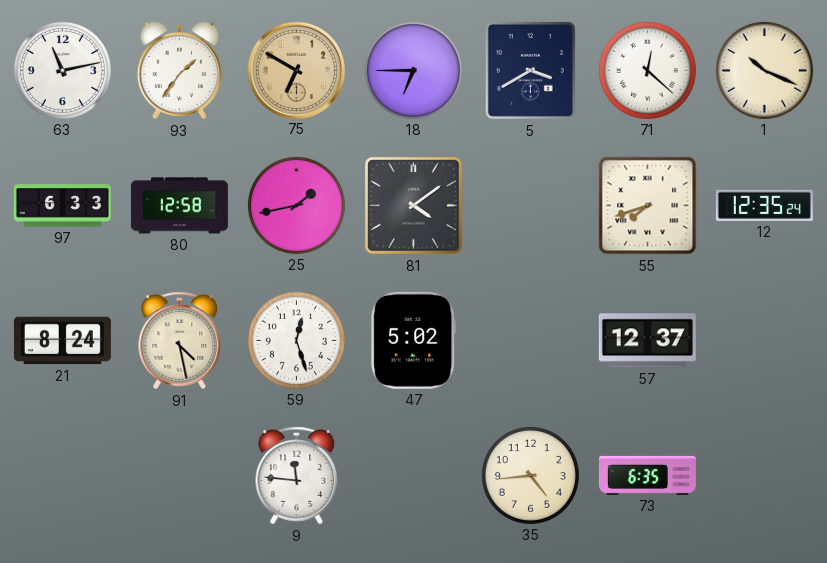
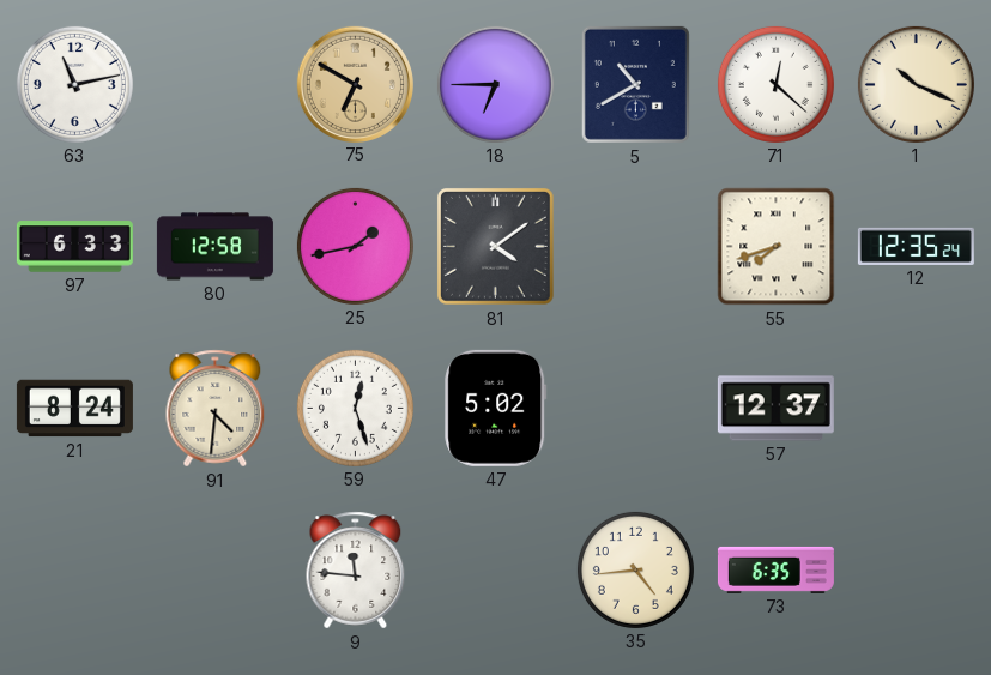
93: 1:36 -> none
5: 3:40 -> 10:40
91: 4:28 -> 4:31
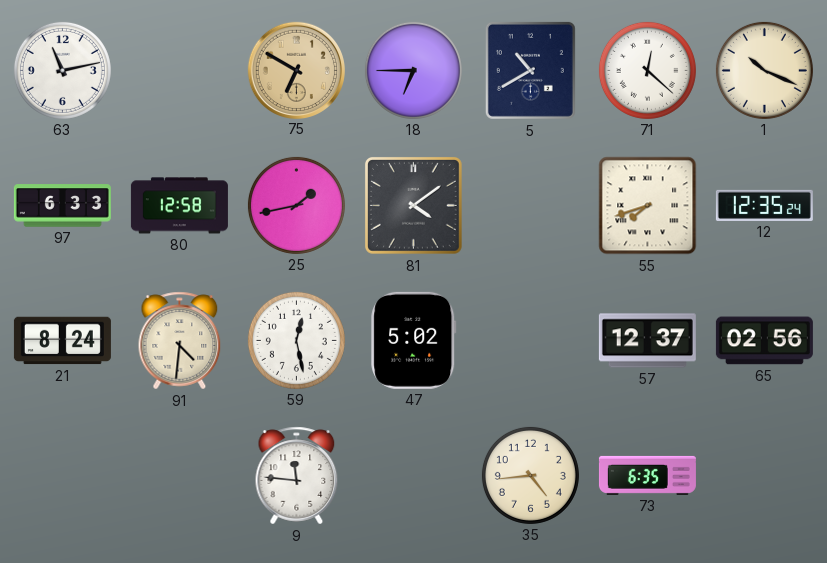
59: 12:27 -> 12:28
65: none -> 02:56
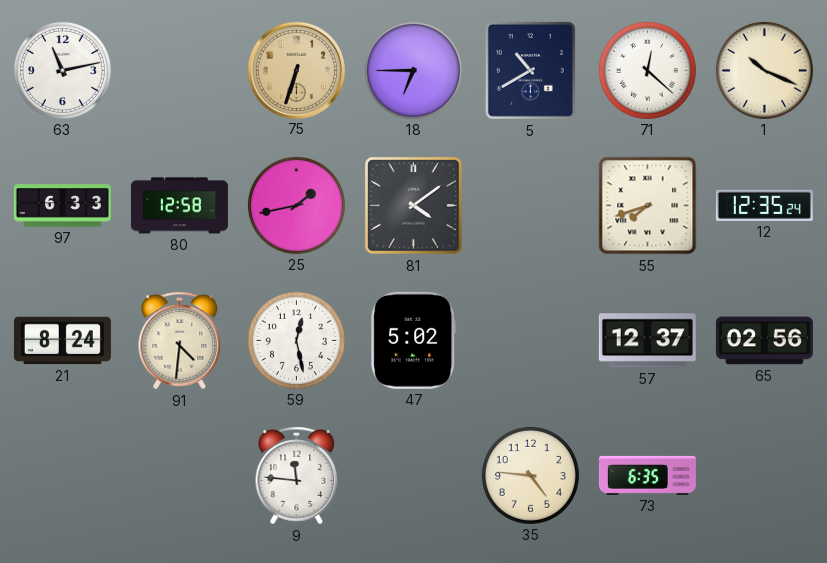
75: 6:50 -> 6:33
35: 4:44 -> 4:46
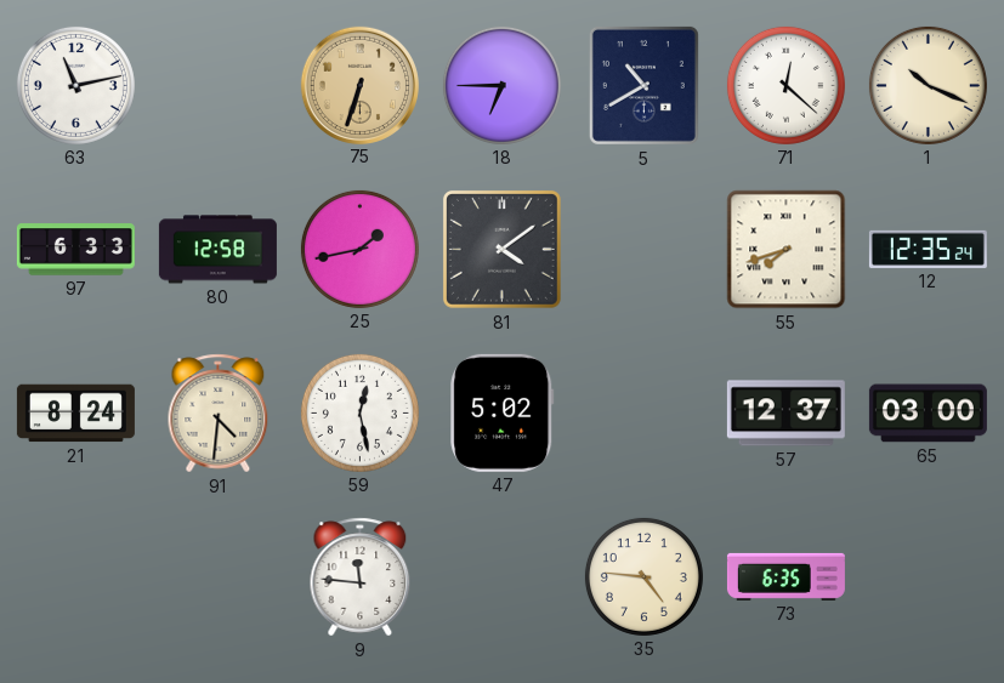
65: 02:56 -> 03:00
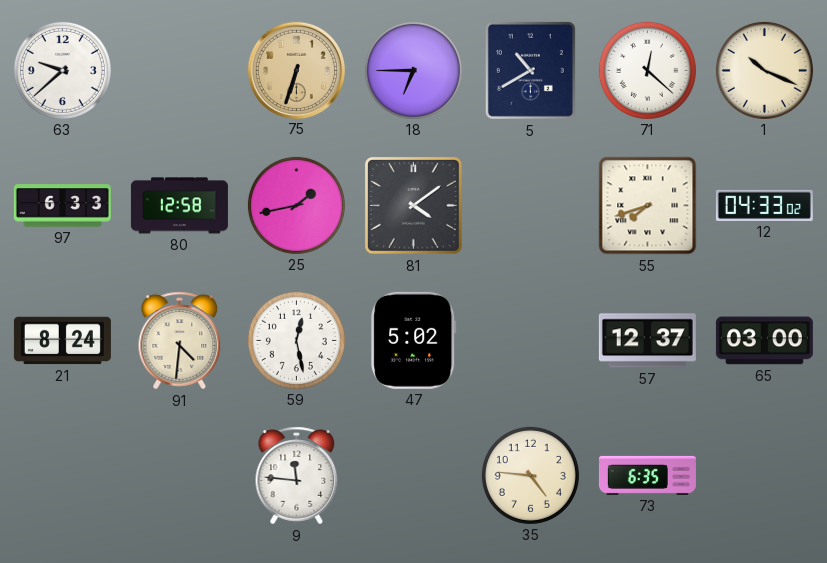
63: 11:13 -> 9:38
12: 12:35 -> 04:33
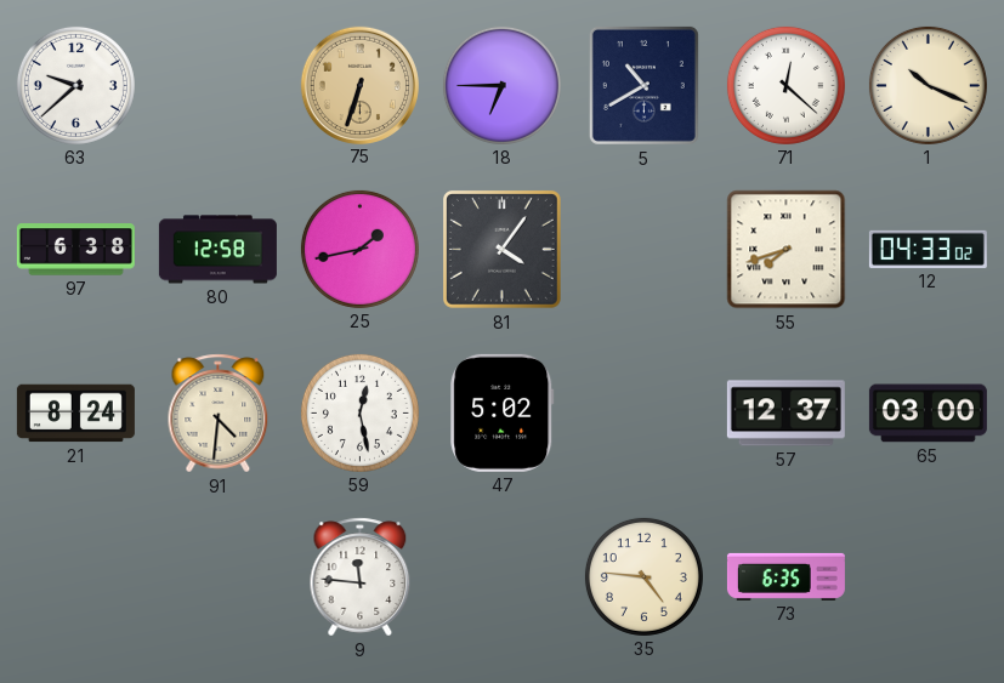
97: 6:33 -> 6:38
81: 4:09 -> 4:06
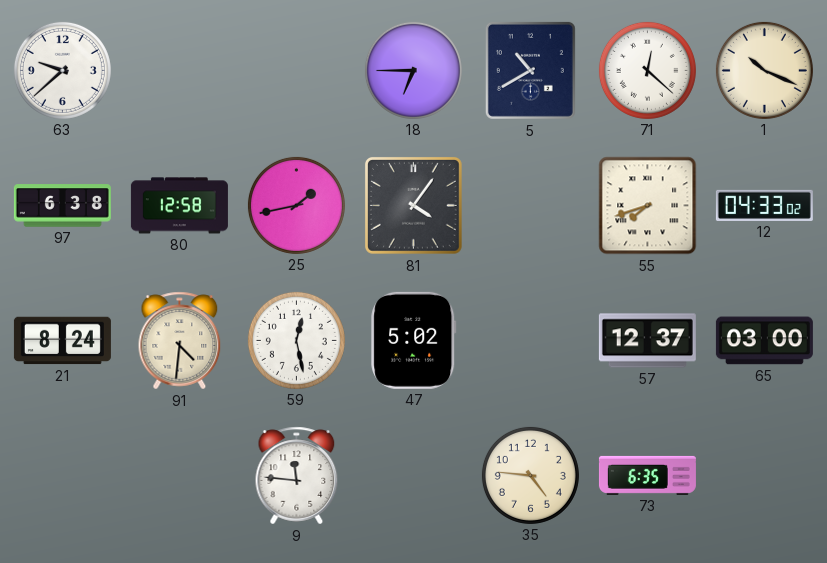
75: 6:33 -> none
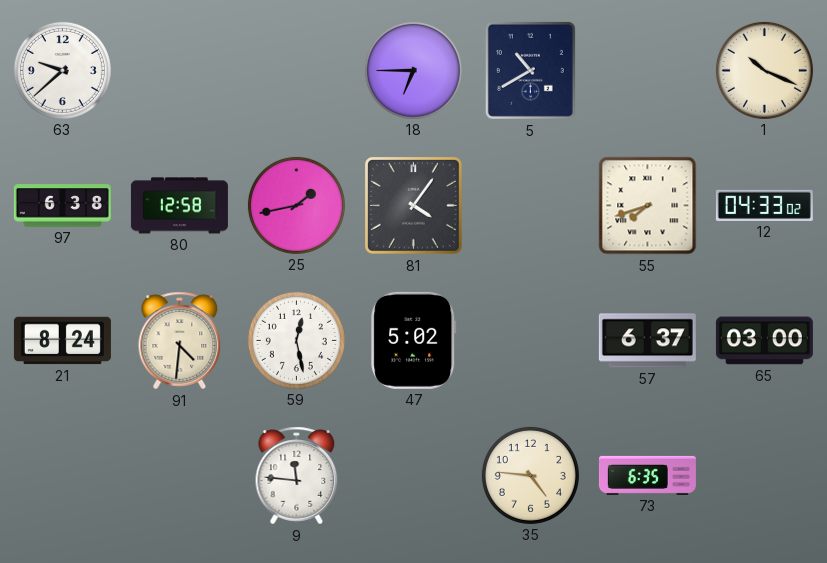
71: 12:22 -> none
57: 12:37 -> 6:37
